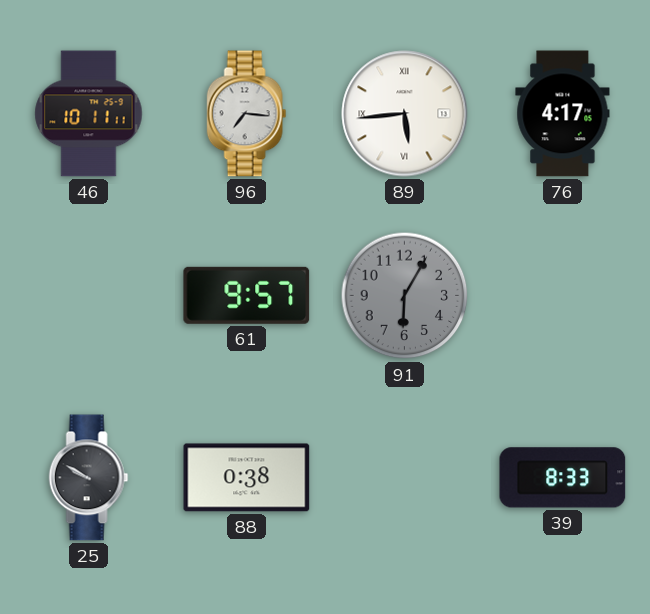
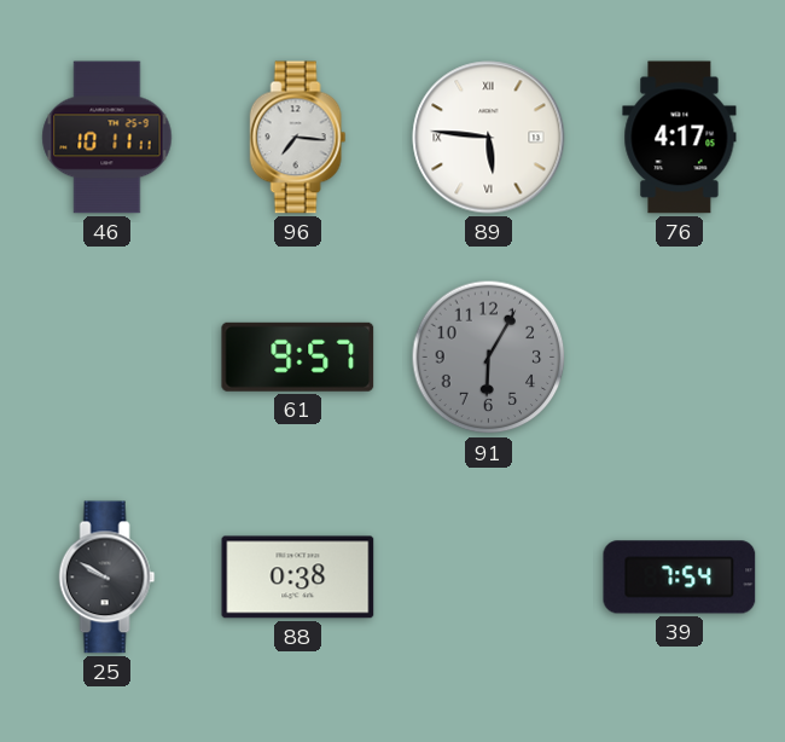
89: 5:44 -> 5:46
39: 8:33 -> 7:54
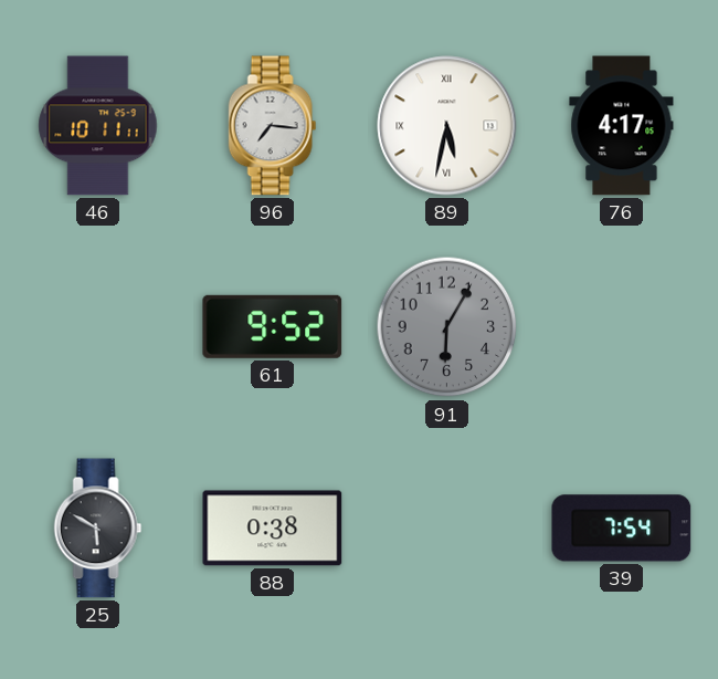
89: 5:46 -> 5:32
61: 9:57 -> 9:52
25: 9:50 -> 5:50
